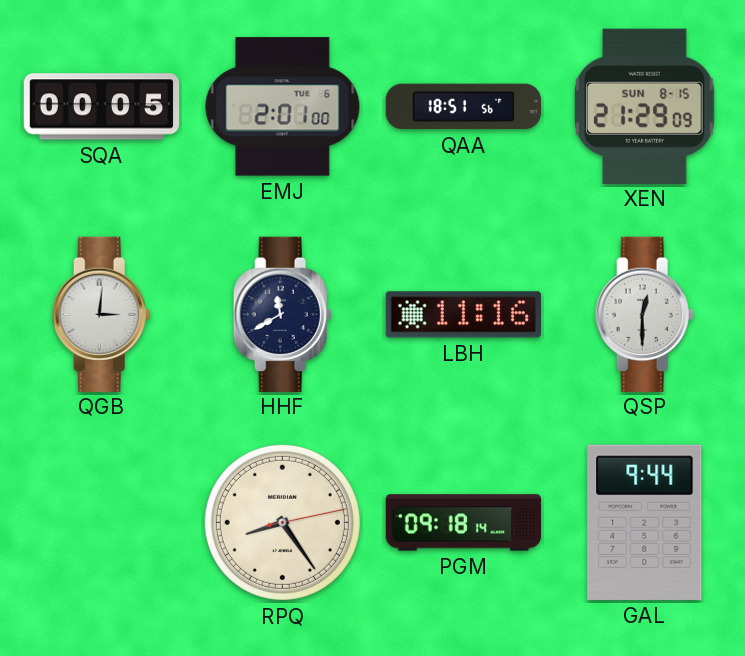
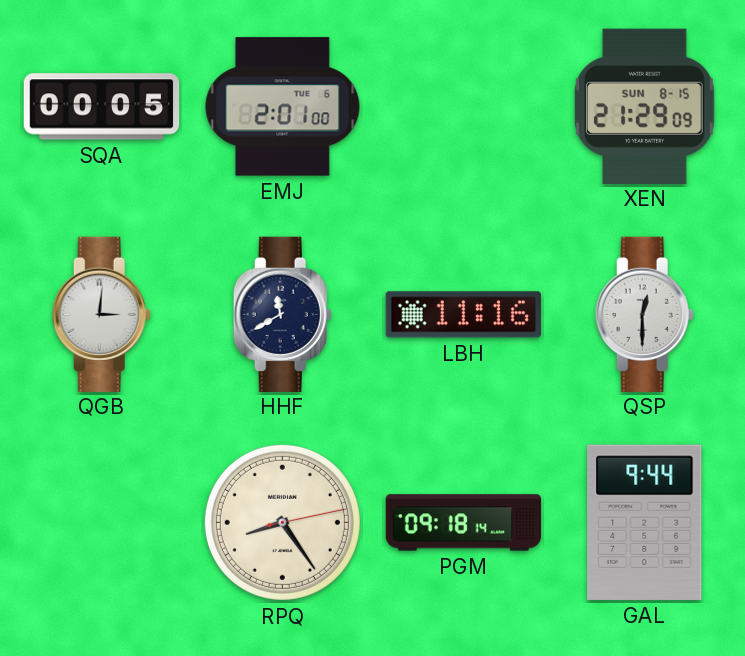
QAA: 18:51 -> none
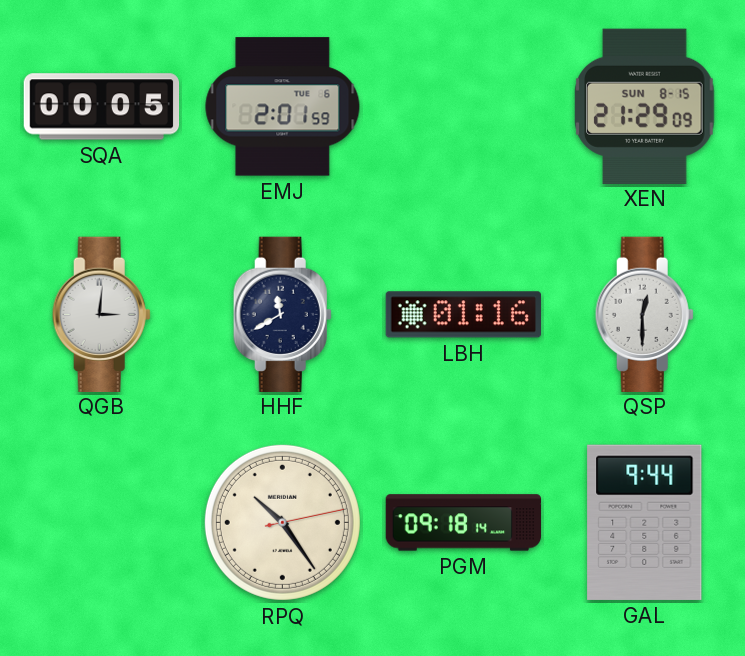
EMJ: 2:01:00 -> 2:01:59
LBH: 11:16 -> 01:16
RPQ: 8:24 -> 10:24
